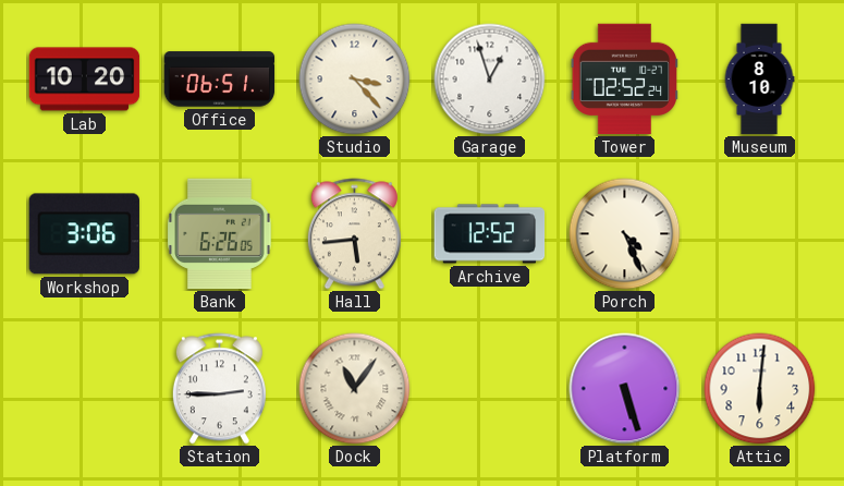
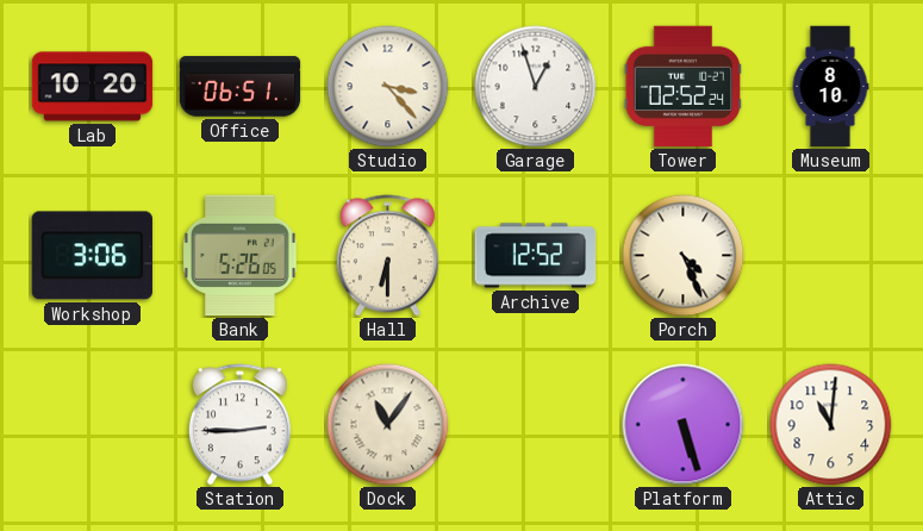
Bank: 6:26 -> 5:26
Hall: 5:44 -> 6:30
Attic: 6:01 -> 11:01
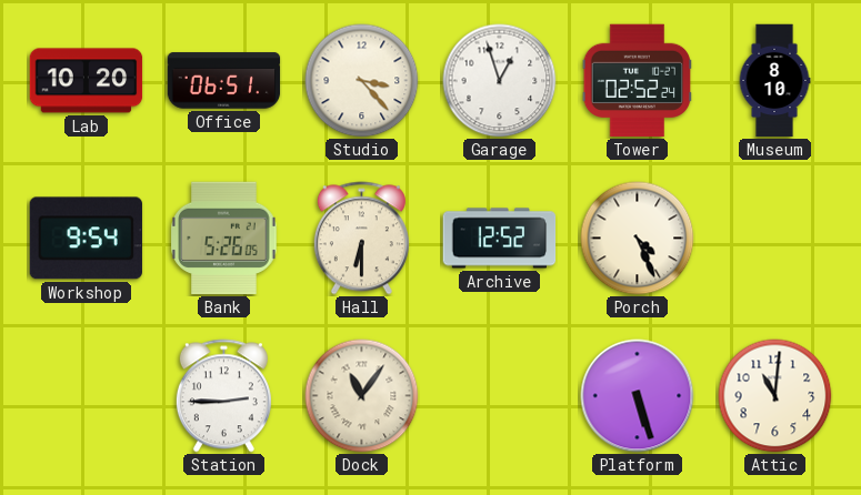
Workshop: 3:06 -> 9:54
